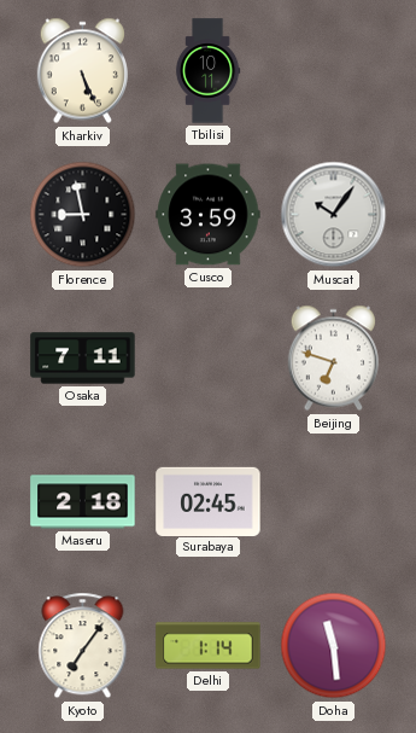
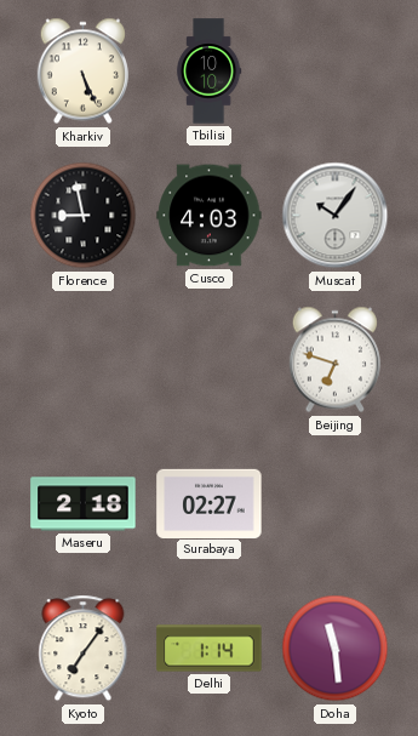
Tbilisi: 10:11 -> 10:10
Cusco: 3:59 -> 4:03
Osaka: 7:11 -> none
Surabaya: 02:45 -> 02:27
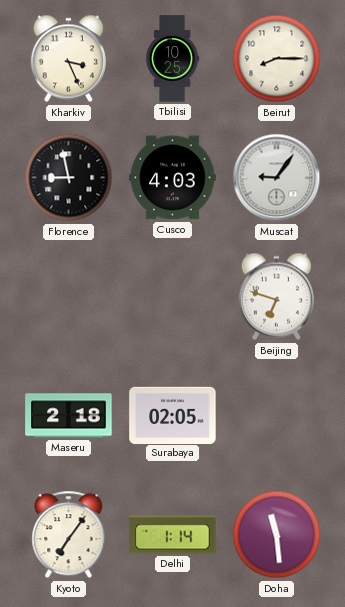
Kharkiv: 5:26 -> 3:26
Tbilisi: 10:10 -> 10:25
Beirut: none -> 8:15
Muscat: 10:06 -> 9:06
Surabaya: 02:27 -> 02:05
